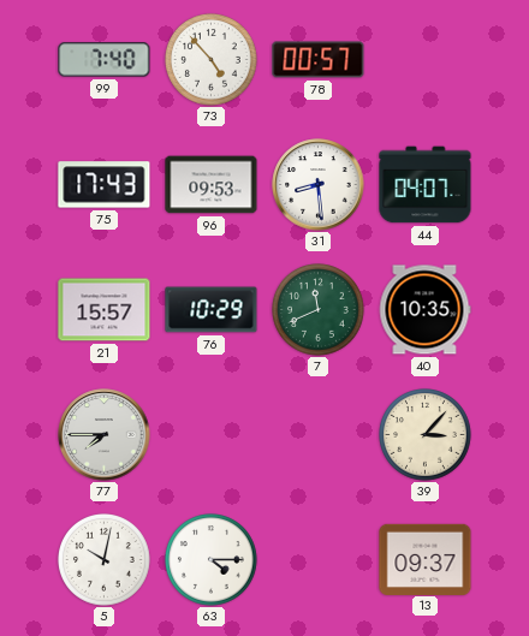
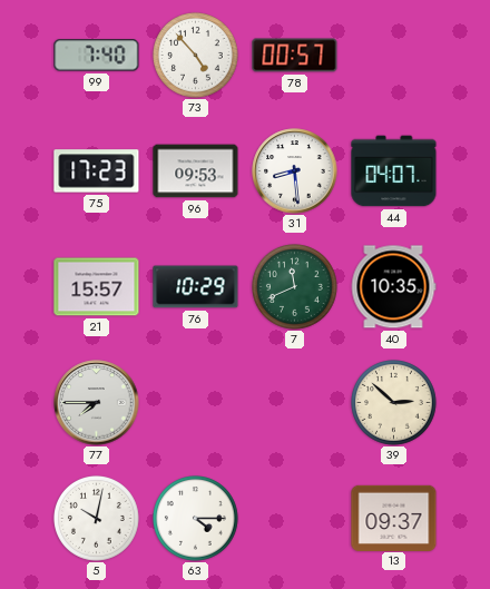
75: 17:43 -> 17:23
39: 3:07 -> 2:52
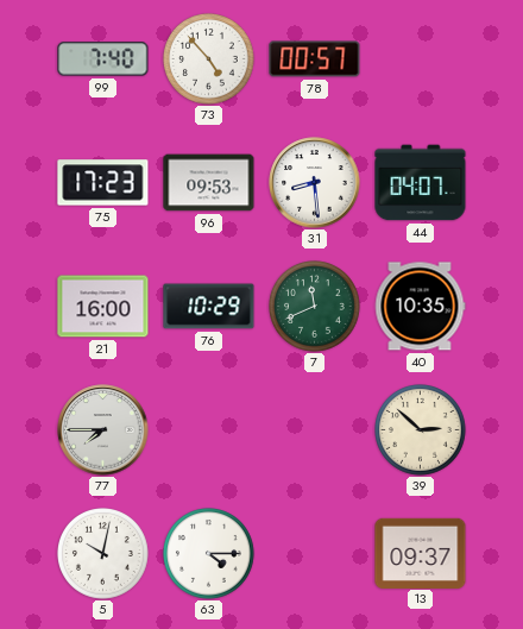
21: 15:57 -> 16:00
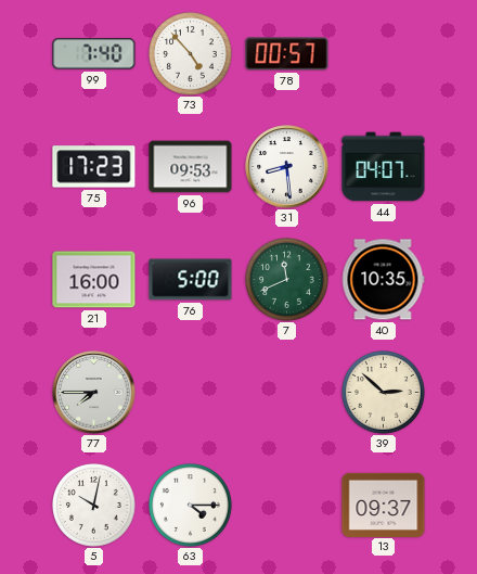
76: 10:29 -> 5:00
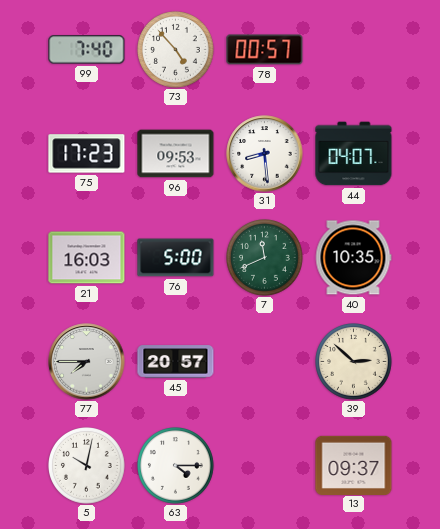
21: 16:00 -> 16:03
45: none -> 20:57
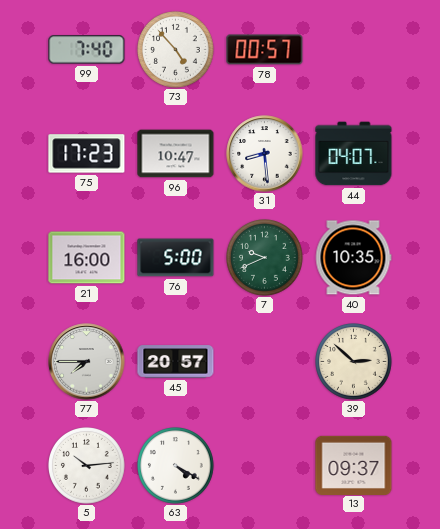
96: 09:53 -> 10:47
21: 16:03 -> 16:00
7: 11:41 -> 9:41
5: 10:02 -> 10:14
63: 4:15 -> 4:20
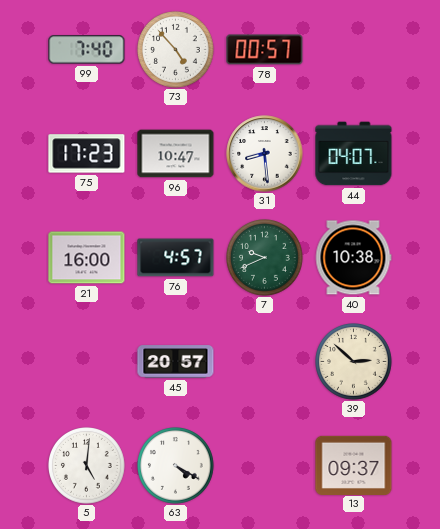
76: 5:00 -> 4:57
40: 10:35 -> 10:38
77: 7:45 -> none
5: 10:14 -> 5:01
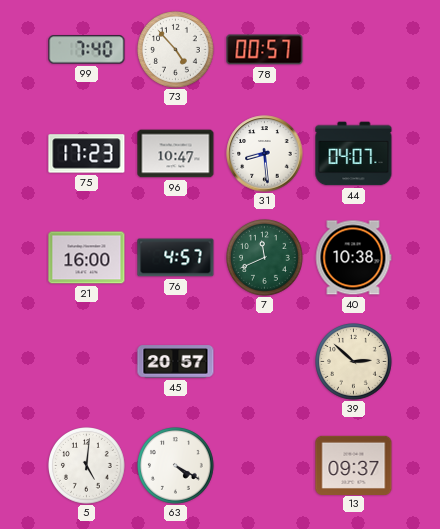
7: 9:41 -> 11:41
